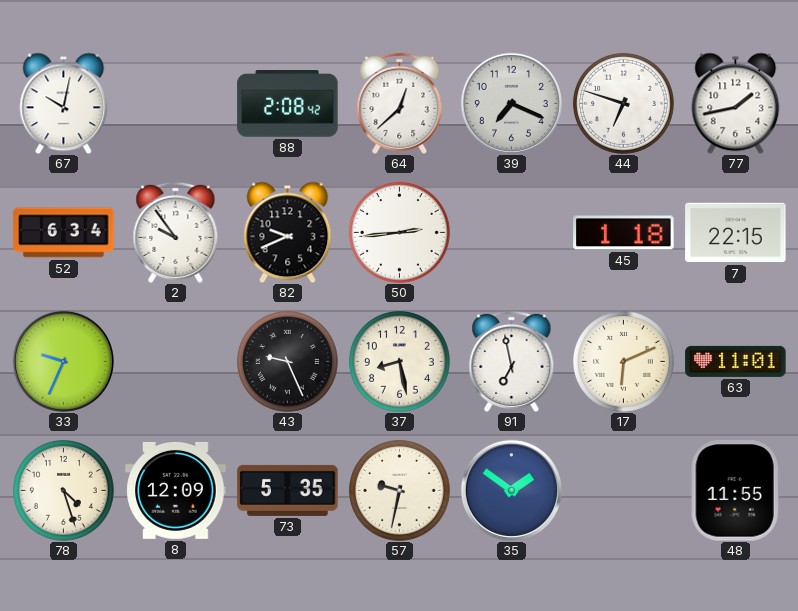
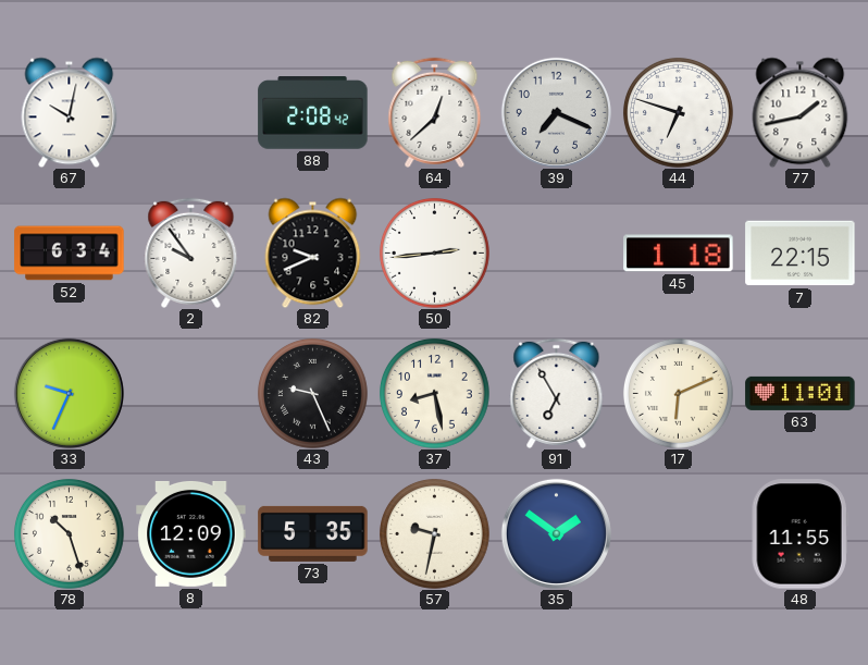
91: 6:58 -> 6:55
78: 4:27 -> 10:27
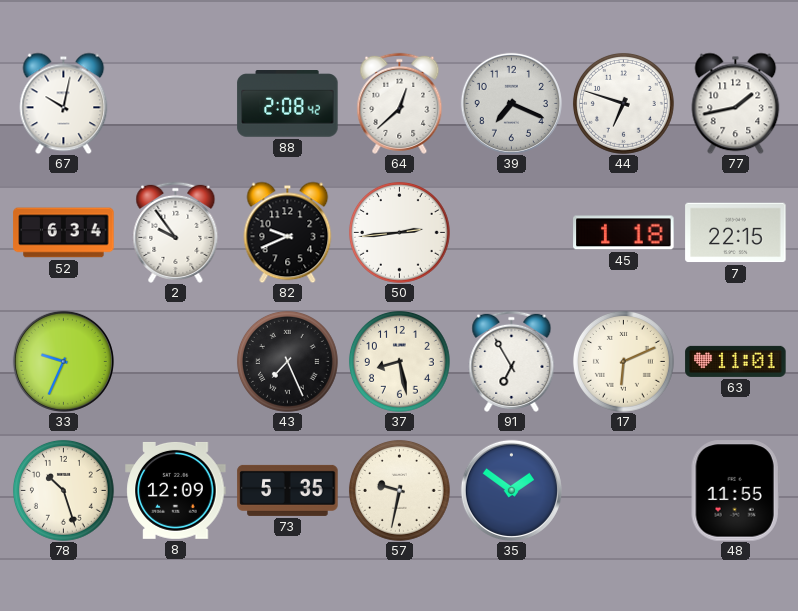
43: 9:26 -> 7:26
